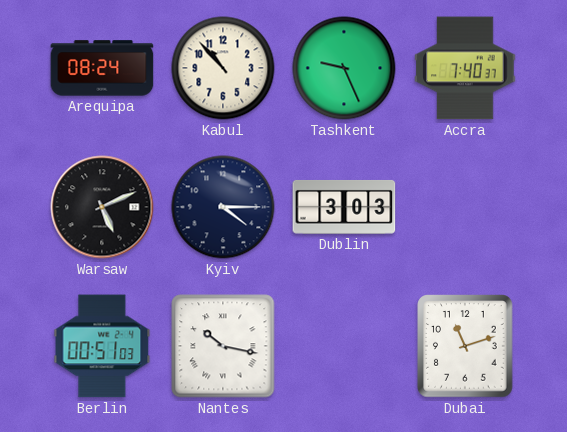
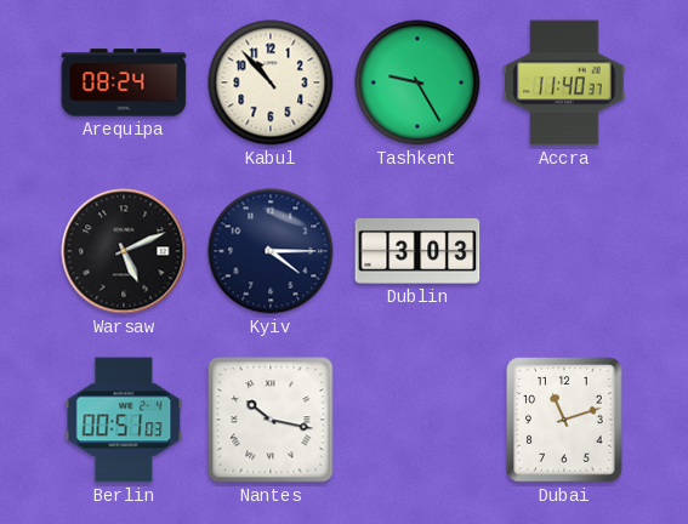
Tashkent: 9:26 -> 9:25
Accra: 7:40 -> 11:40
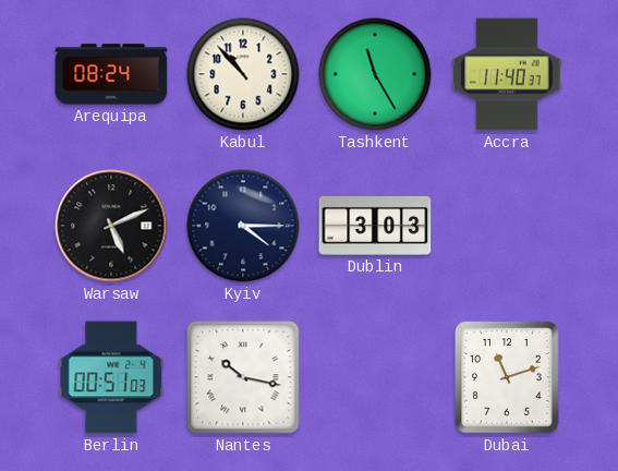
Tashkent: 9:25 -> 11:25
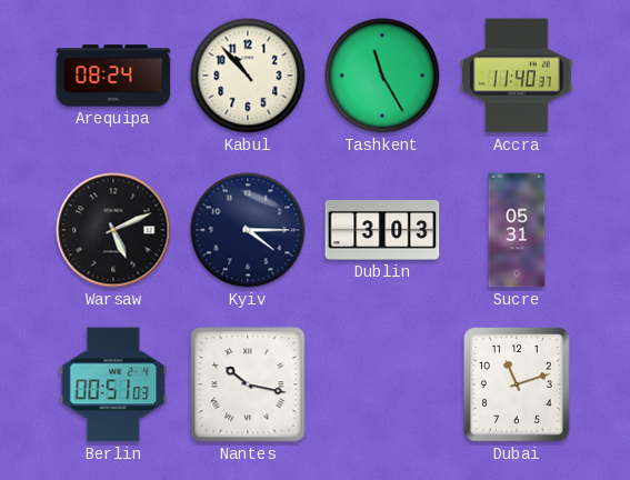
Sucre: none -> 05:31
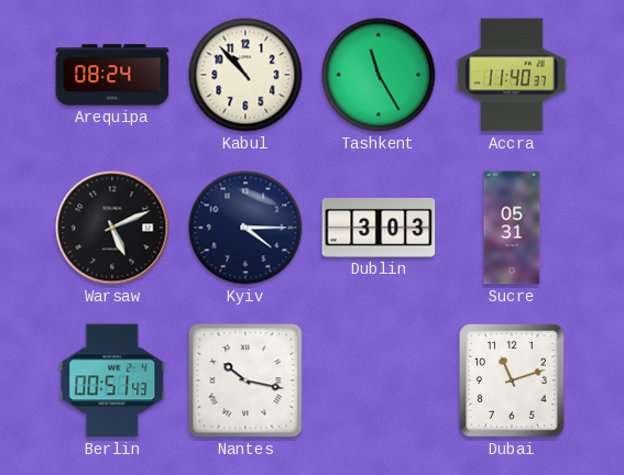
Berlin: 00:51:03 -> 00:51:43
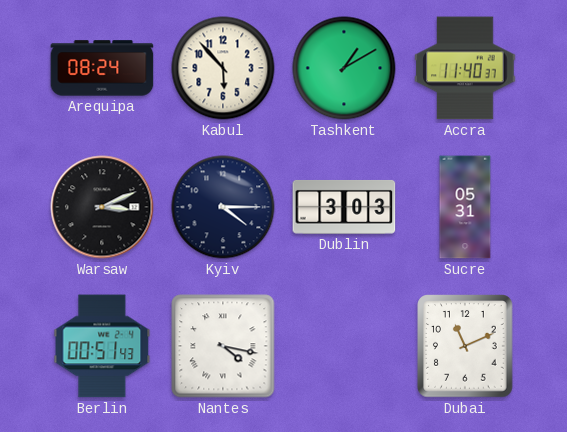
Kabul: 10:53 -> 5:53
Tashkent: 11:25 -> 1:10
Warsaw: 5:11 -> 3:11
Nantes: 10:17 -> 4:17
Dubai: 11:12 -> 11:11
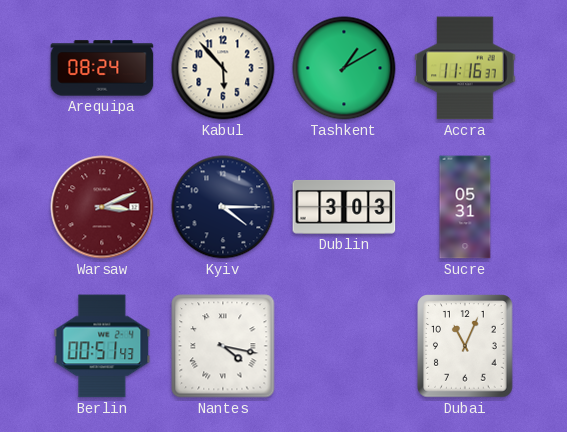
Accra: 11:40 -> 11:16
Warsaw dial: black -> burgundy
Dubai: 11:11 -> 11:04
